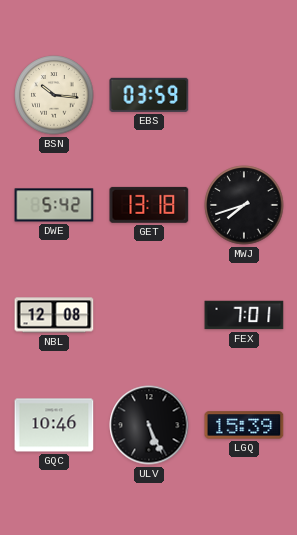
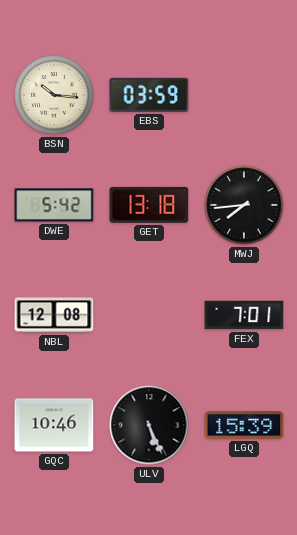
MWJ: 7:42 -> 7:44
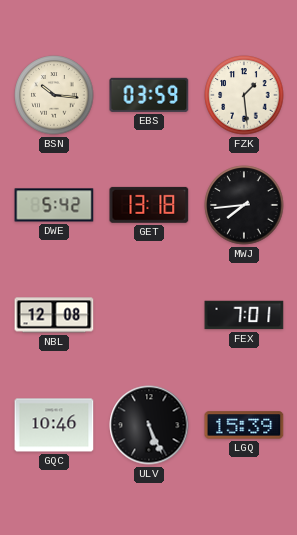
FZK: none -> 1:29
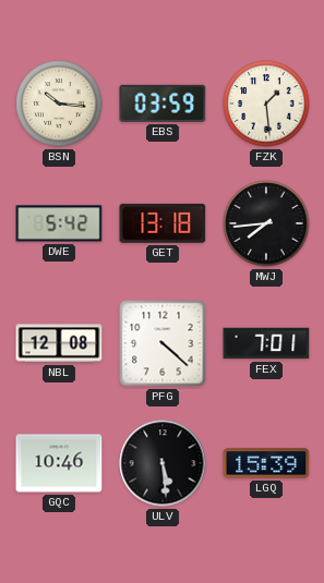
PFG: none -> 4:22
ULV: 5:26 -> 5:29
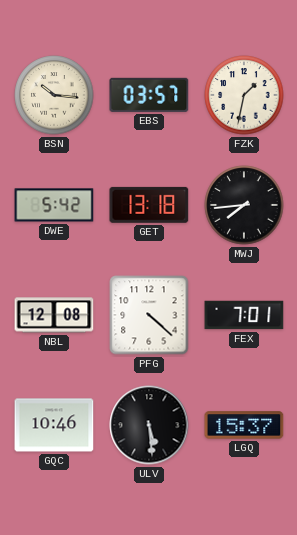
EBS: 03:59 -> 03:57
FZK: 1:29 -> 1:32
LGQ: 15:39 -> 15:37
